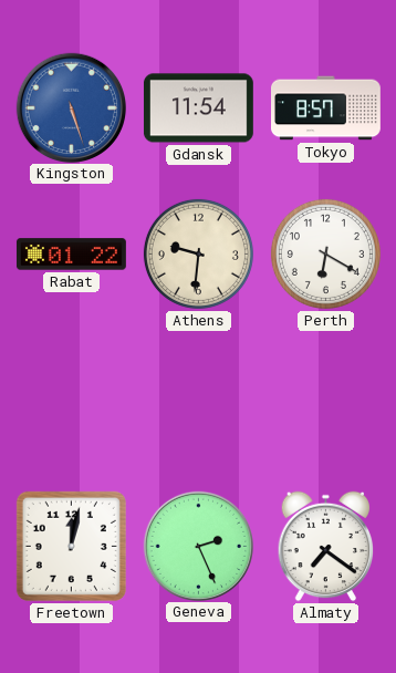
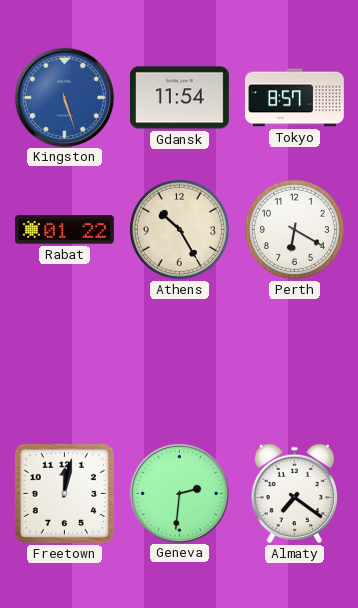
Athens: 9:31 -> 10:25
Geneva: 2:26 -> 2:31
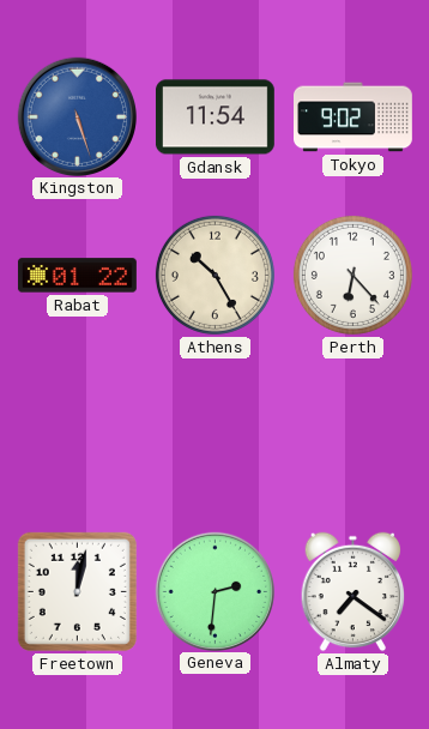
Tokyo: 8:57 -> 9:02
Perth: 6:20 -> 6:23
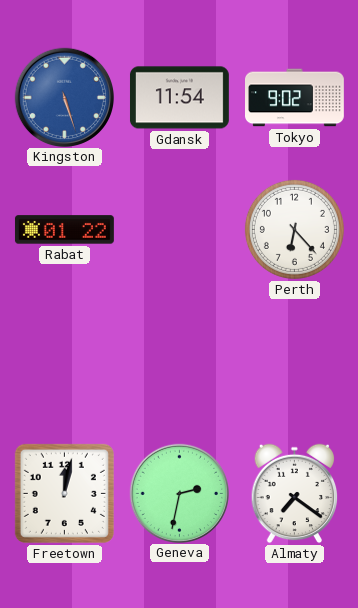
Athens: 10:25 -> none
Geneva: 2:31 -> 2:32
